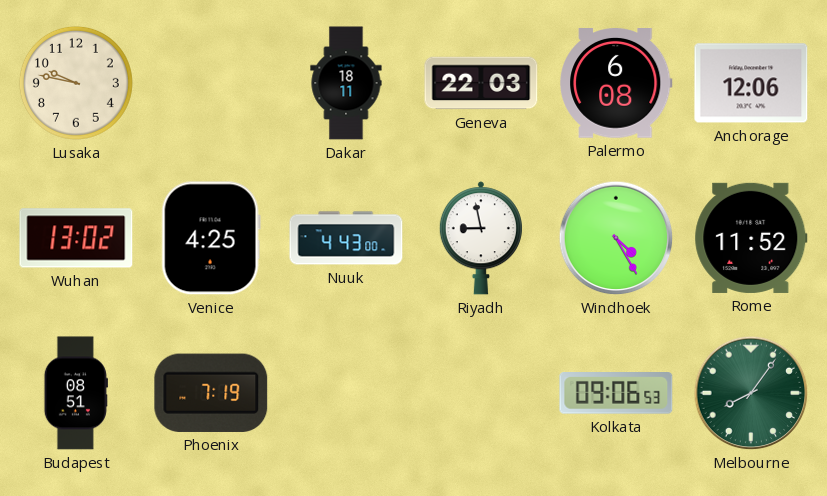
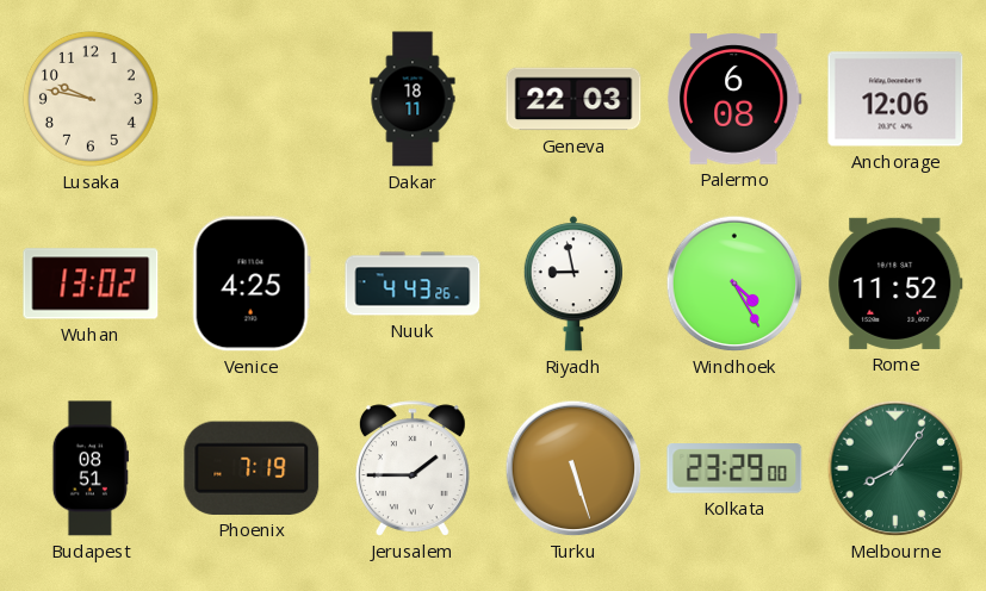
Nuuk: 4:43:00 -> 4:43:26
Jerusalem: none -> 1:45
Turku: none -> 5:27
Kolkata: 09:06 -> 23:29
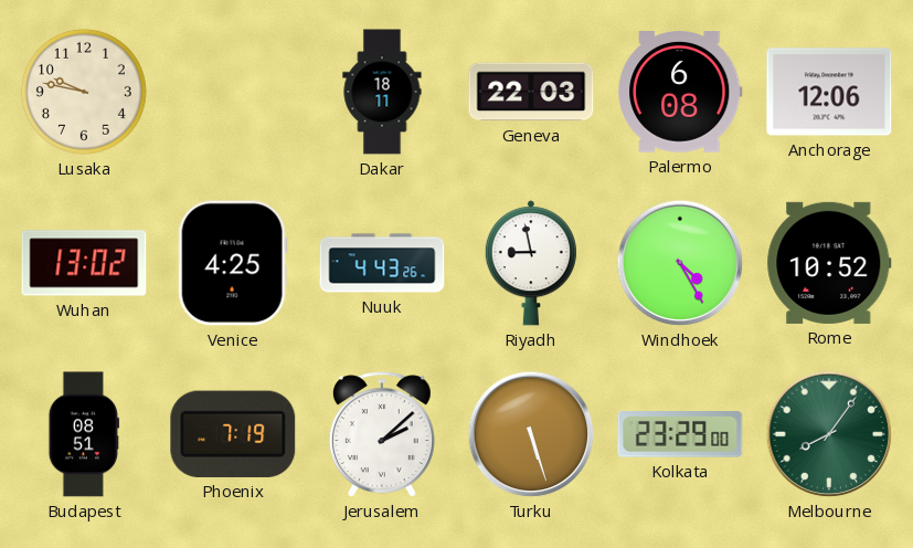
Rome: 11:52 -> 10:52
Jerusalem: 1:45 -> 2:08
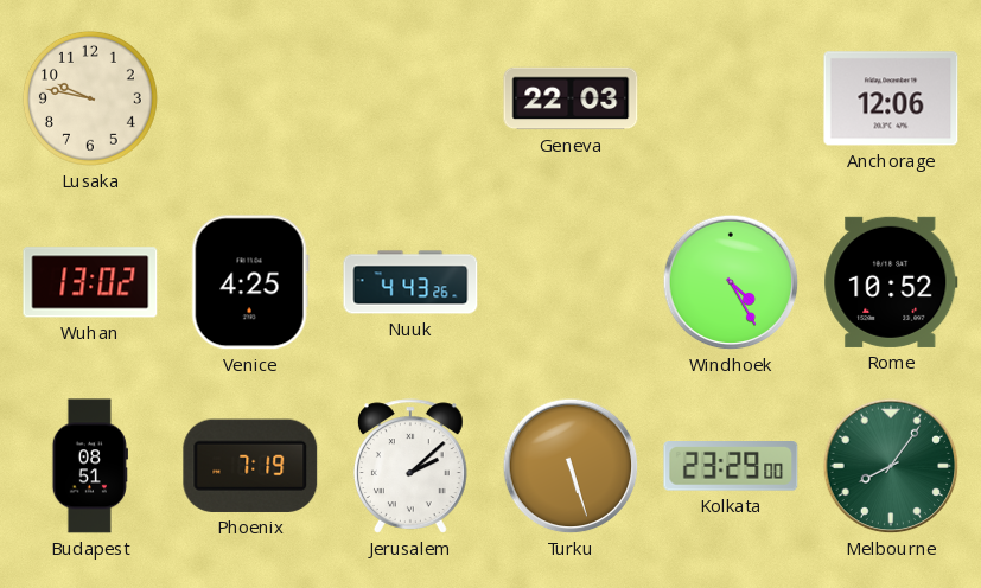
Dakar: 18:11 -> none
Palermo: 6:08 -> none
Riyadh: 8:58 -> none
